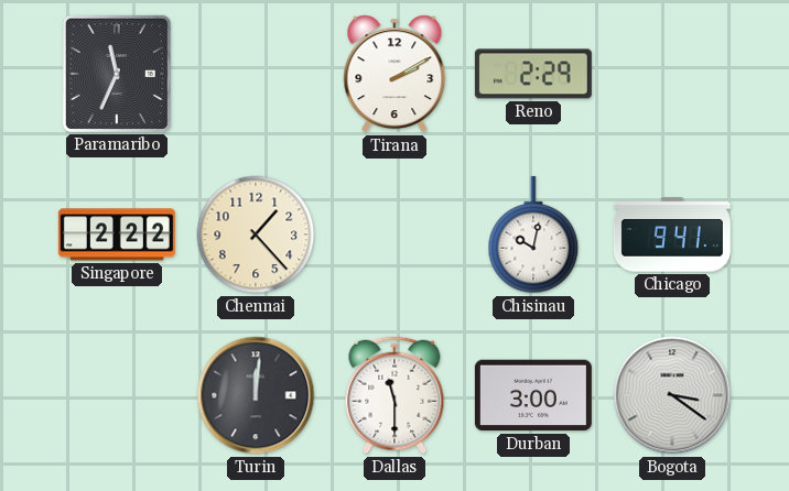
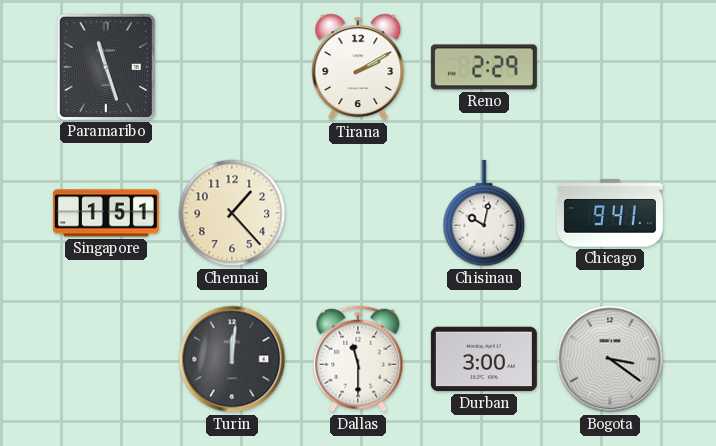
Paramaribo: 11:34 -> 11:27
Singapore: 2:22 -> 1:51
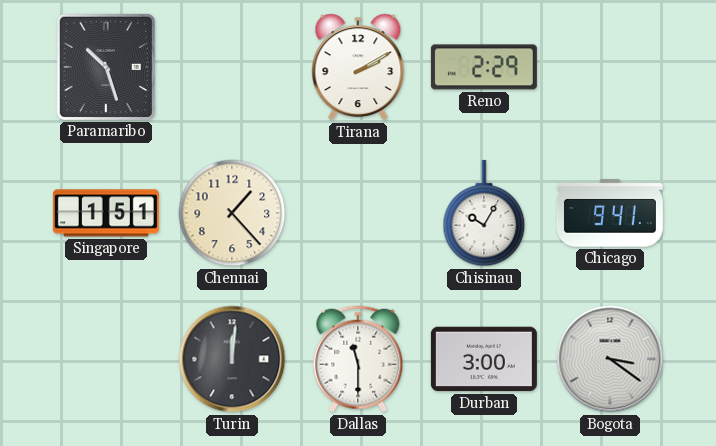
Paramaribo: 11:27 -> 10:27
Chisinau: 10:02 -> 10:05
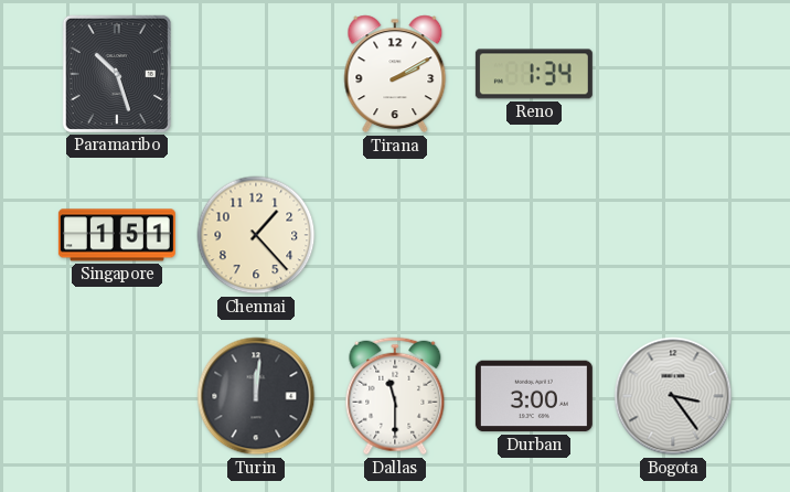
Reno: 2:29 -> 1:34
Chisinau: 10:05 -> none
Chicago: 9:41 -> none
Bogota: 3:21 -> 3:24
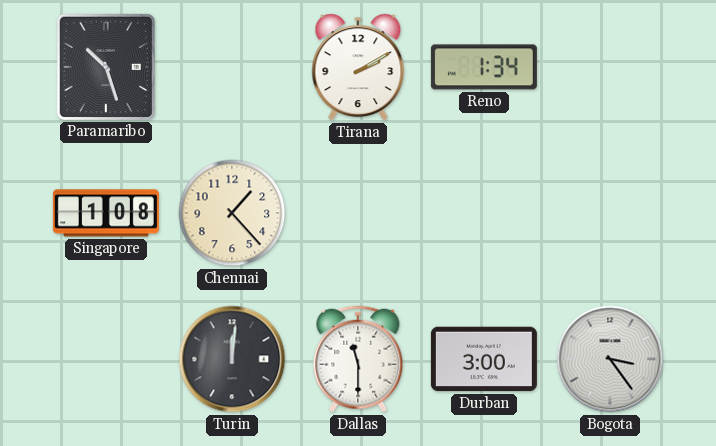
Singapore: 1:51 -> 1:08
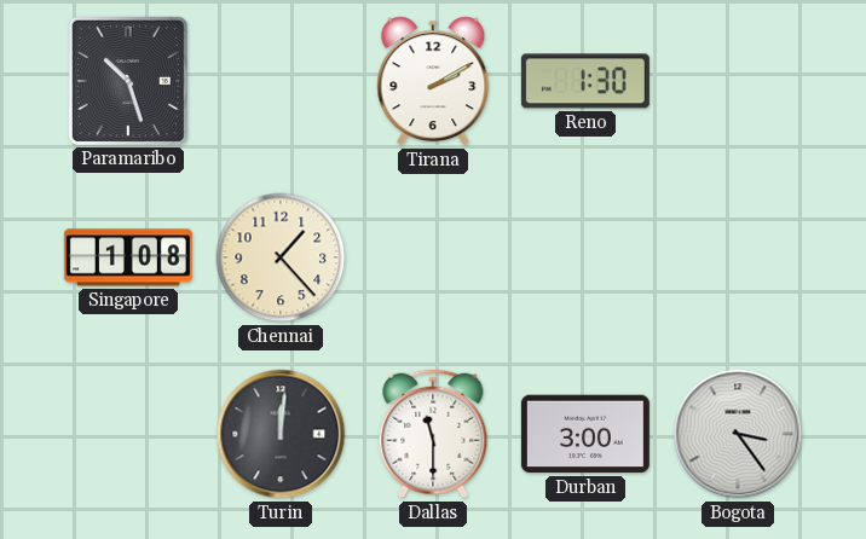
Reno: 1:34 -> 1:30
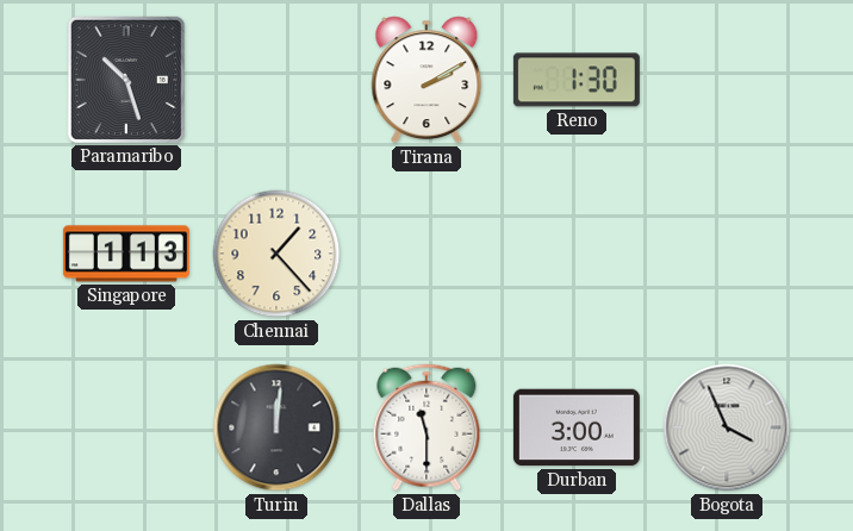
Singapore: 1:08 -> 1:13
Bogota: 3:24 -> 3:56
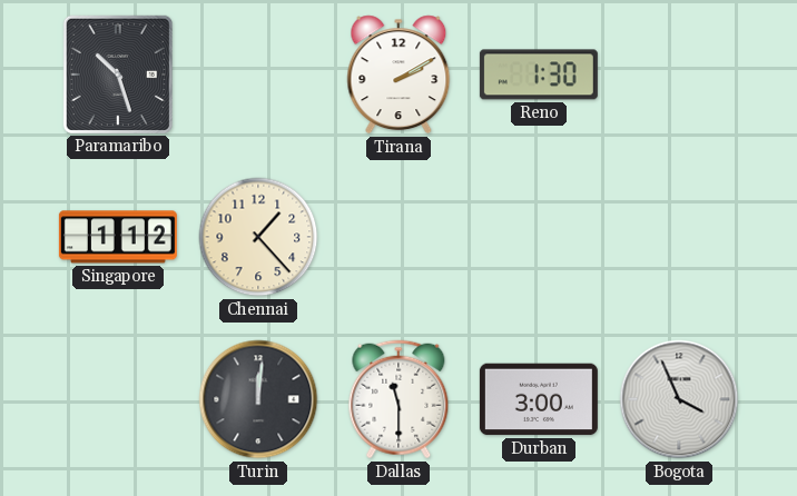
Singapore: 1:13 -> 1:12
